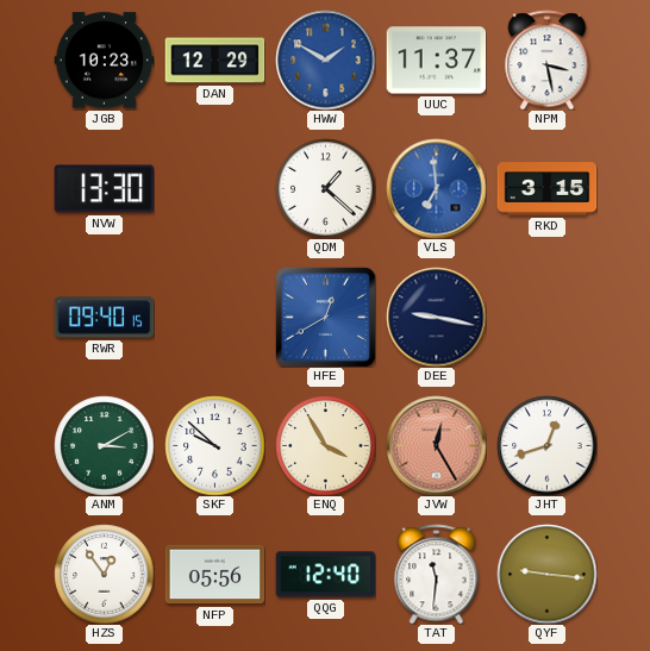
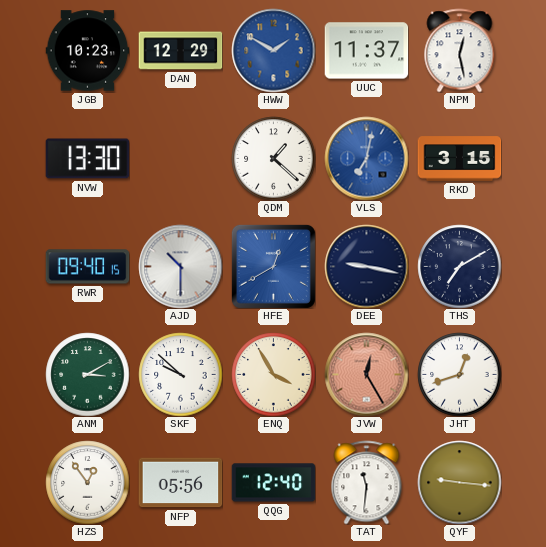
NPM: 3:28 -> 12:28
VLS: 6:59 -> 7:02
AJD: none -> 10:30
THS: none -> 7:10
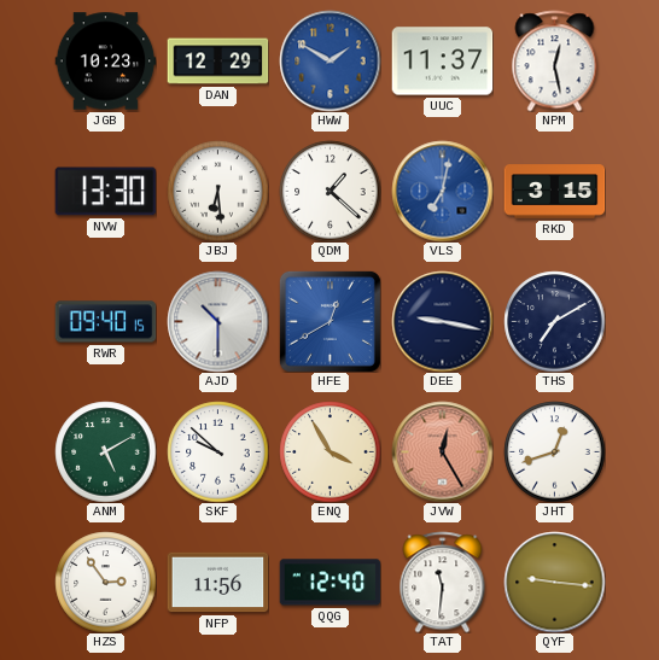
JBJ: none -> 6:29
ANM: 3:10 -> 5:10
HZS: 12:54 -> 2:54
NFP: 05:56 -> 11:56
